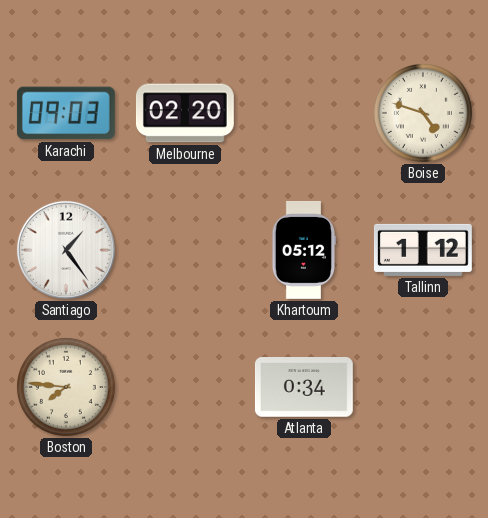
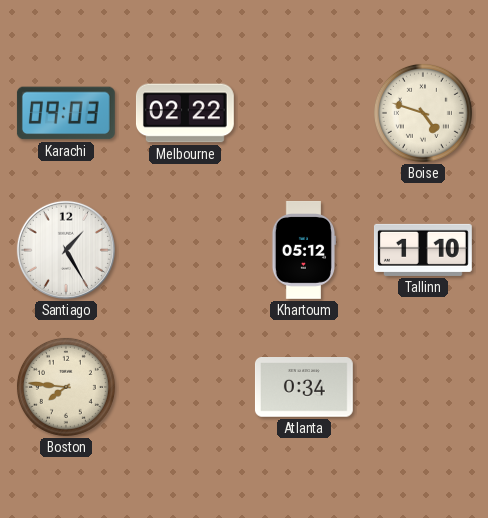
Melbourne: 02:20 -> 02:22
Santiago: 1:24 -> 1:25
Tallinn: 1:12 -> 1:10
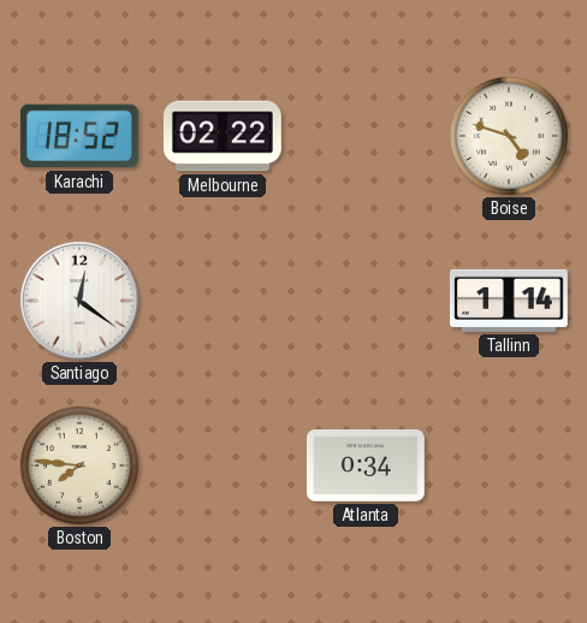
Karachi: 09:03 -> 18:52
Santiago: 1:25 -> 12:21
Khartoum: 05:12 -> none
Tallinn: 1:10 -> 1:14
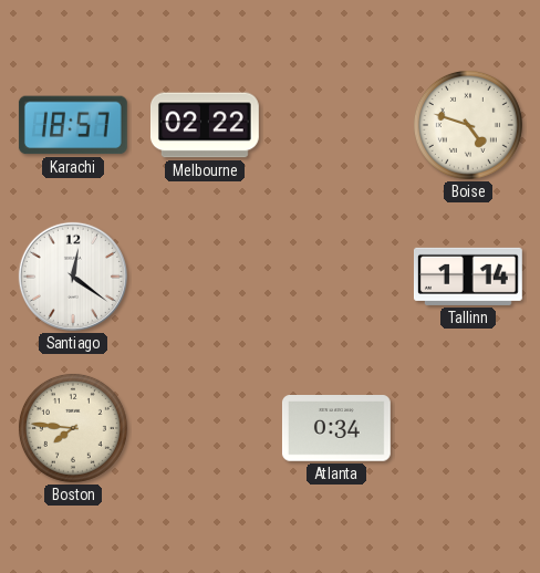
Karachi: 18:52 -> 18:57
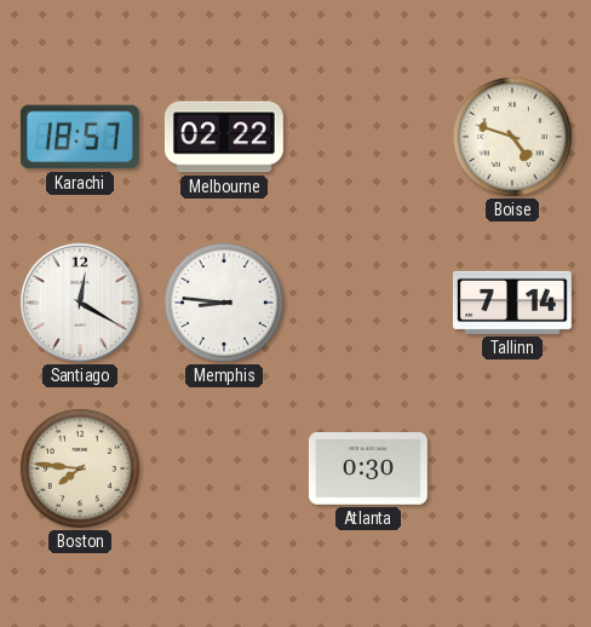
Santiago: 12:21 -> 12:20
Memphis: none -> 8:46
Tallinn: 1:14 -> 7:14
Atlanta: 0:34 -> 0:30
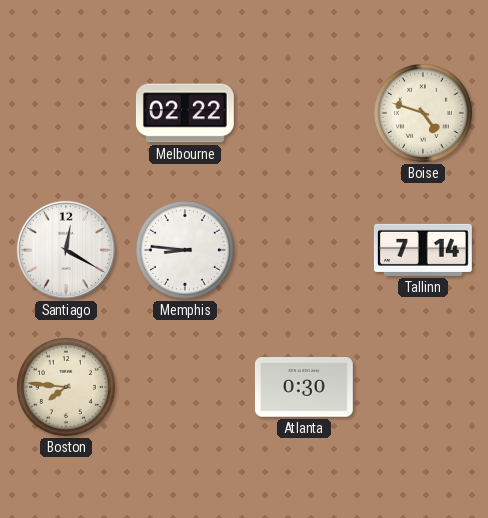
Karachi: 18:57 -> none
